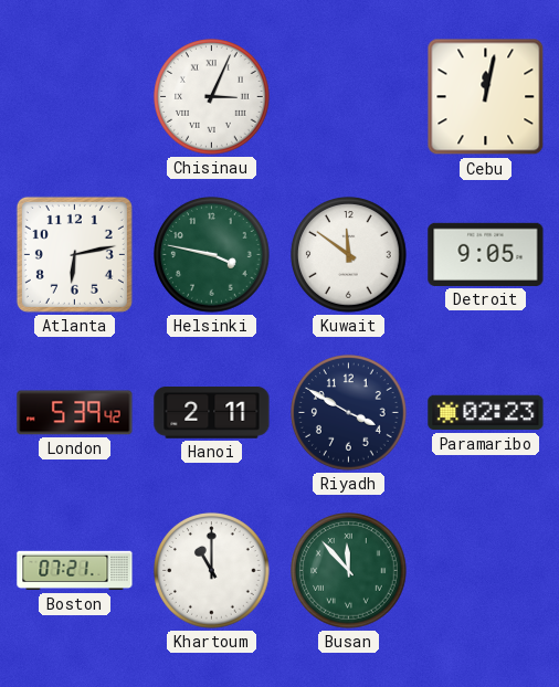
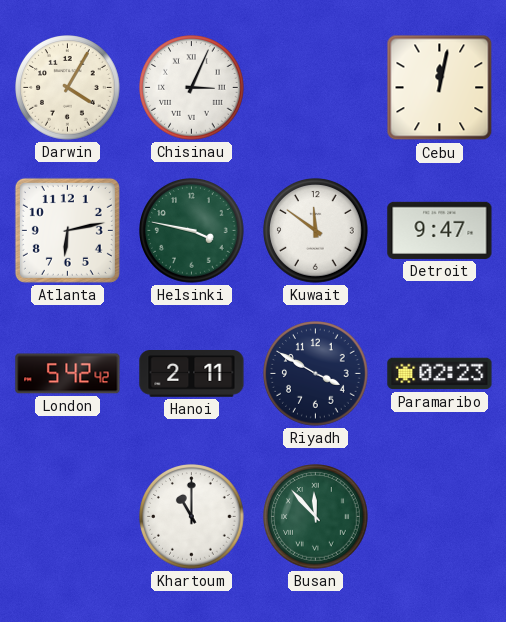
Darwin: none -> 4:05
Detroit: 9:05 -> 9:47
London: 5:39 -> 5:42
Boston: 07:21 -> none
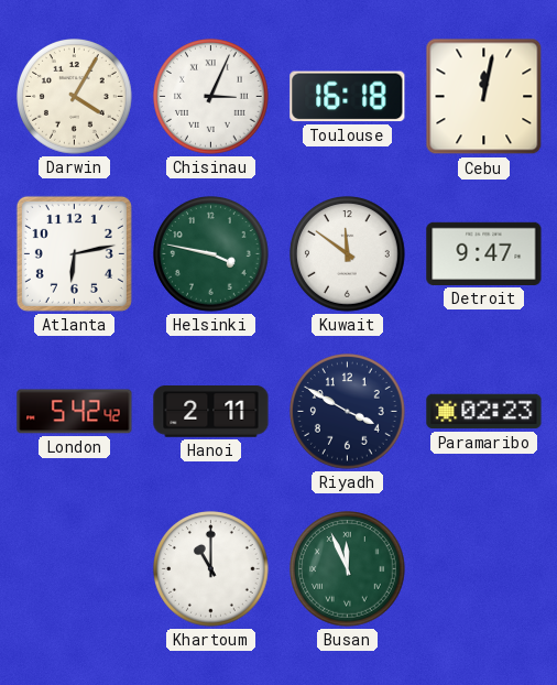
Toulouse: none -> 16:18
Busan: 11:53 -> 11:56
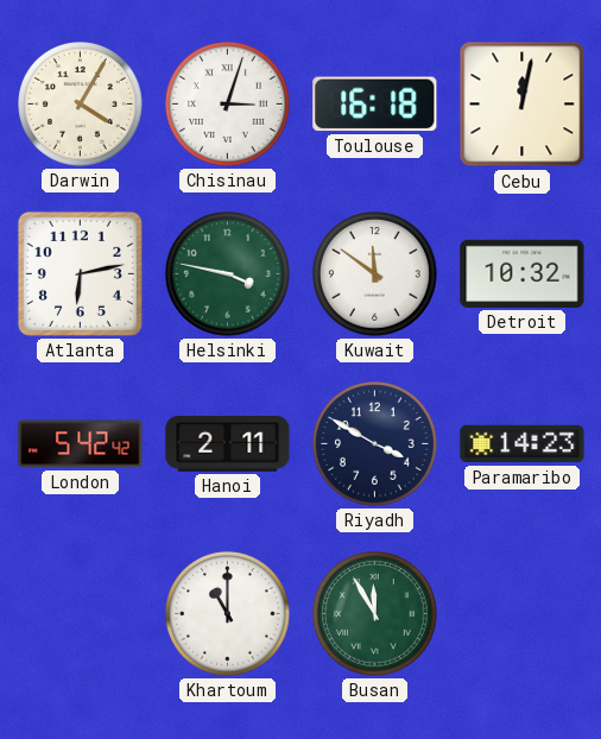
Chisinau: 3:04 -> 3:03
Detroit: 9:47 -> 10:32
Paramaribo: 02:23 -> 14:23
Busan: 11:56 -> 11:55
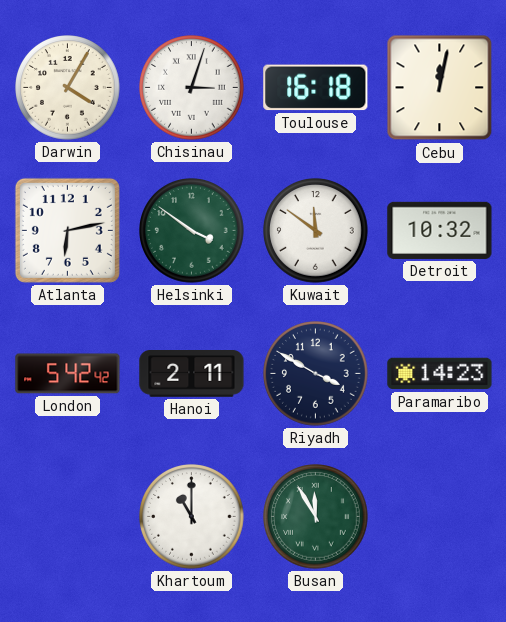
Helsinki: 3:47 -> 3:51
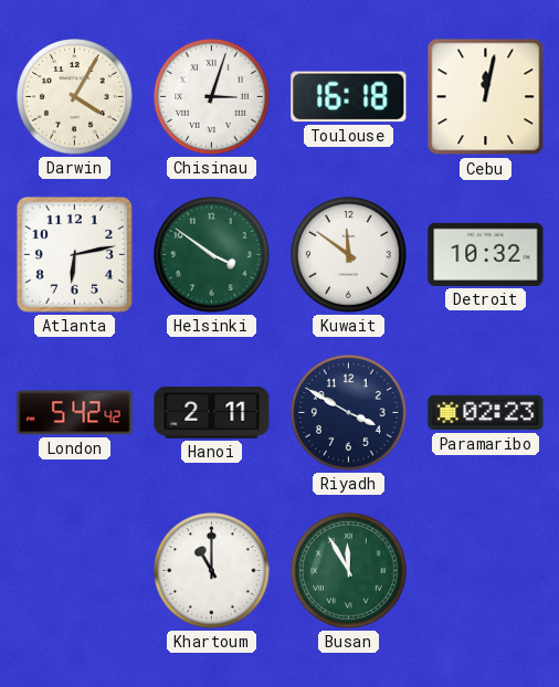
Paramaribo: 14:23 -> 02:23
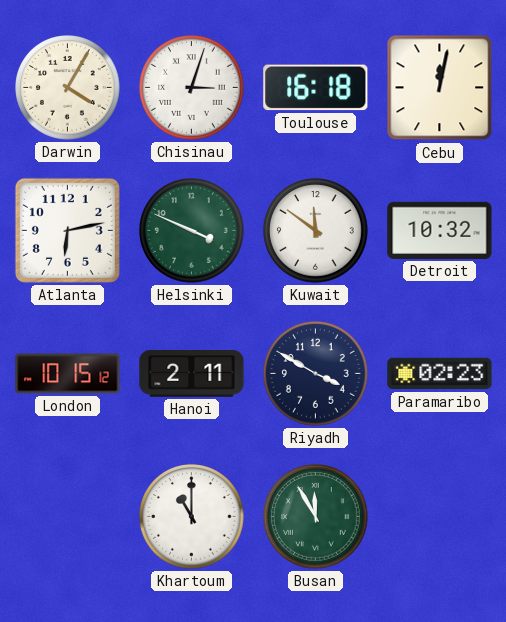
Helsinki: 3:51 -> 3:49
London: 5:42 -> 10:15
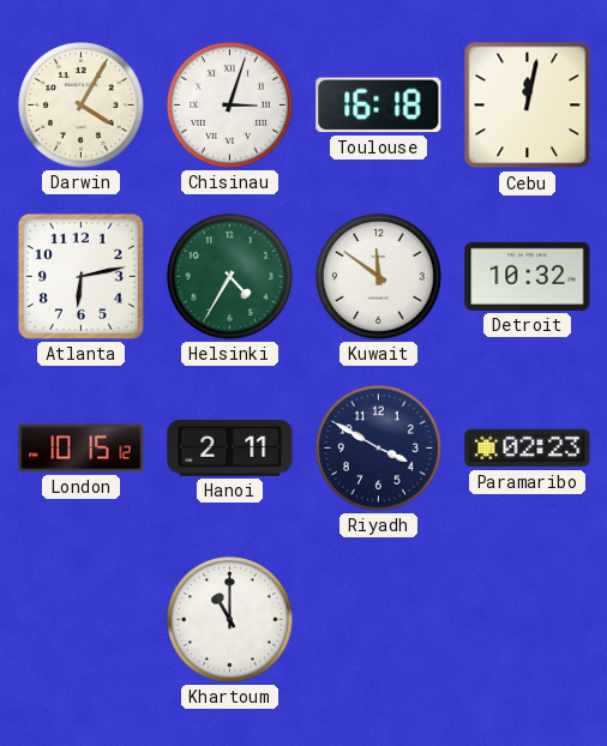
Helsinki: 3:49 -> 4:35
Busan: 11:55 -> none
